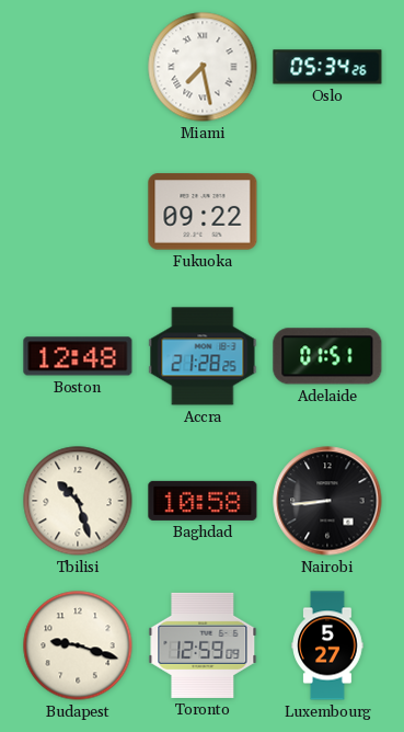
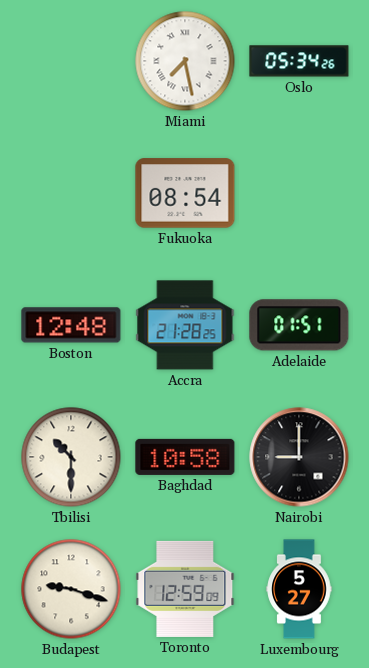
Fukuoka: 09:22 -> 08:54
Tbilisi: 10:27 -> 10:30
Nairobi: 8:44 -> 9:00
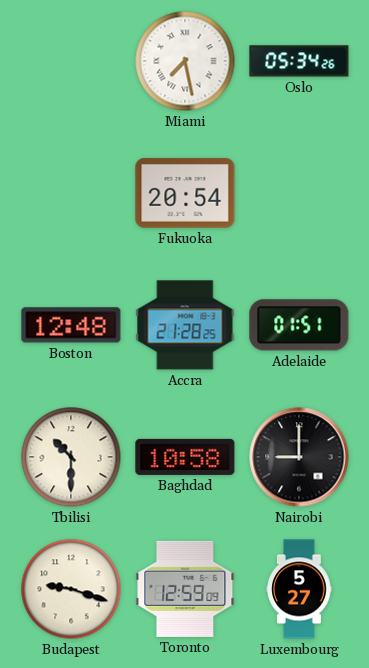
Fukuoka: 08:54 -> 20:54
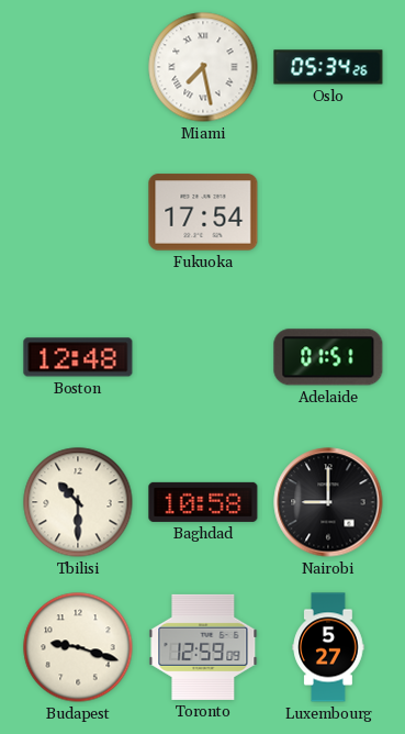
Fukuoka: 20:54 -> 17:54
Accra: 21:28 -> none
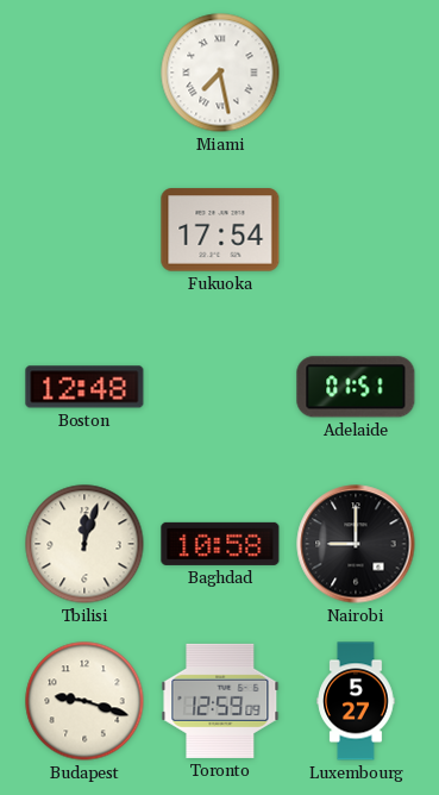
Oslo: 05:34 -> none
Tbilisi: 10:30 -> 12:03
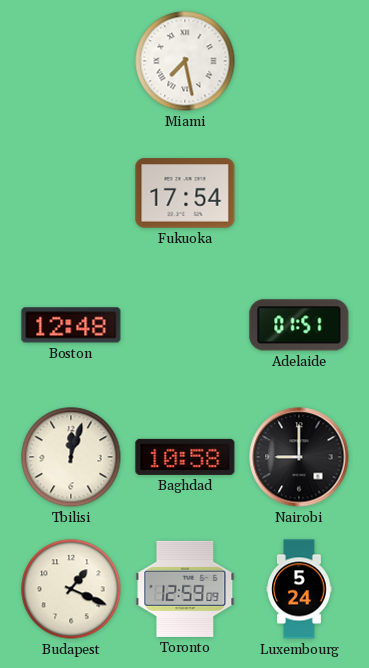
Budapest: 9:18 -> 1:19
Luxembourg: 5:27 -> 5:24
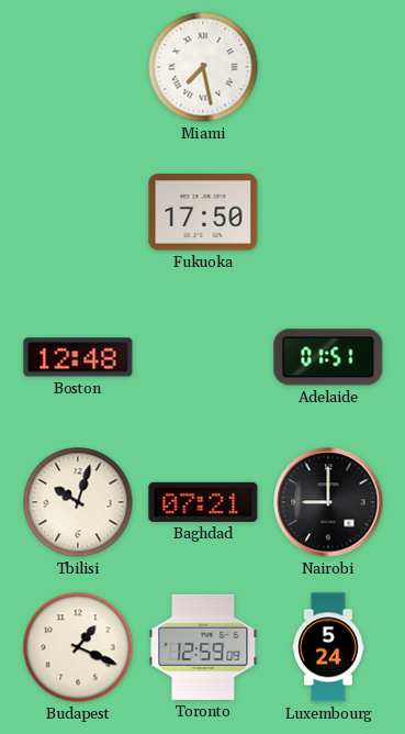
Fukuoka: 17:54 -> 17:50
Tbilisi: 12:03 -> 10:03
Baghdad: 10:58 -> 07:21
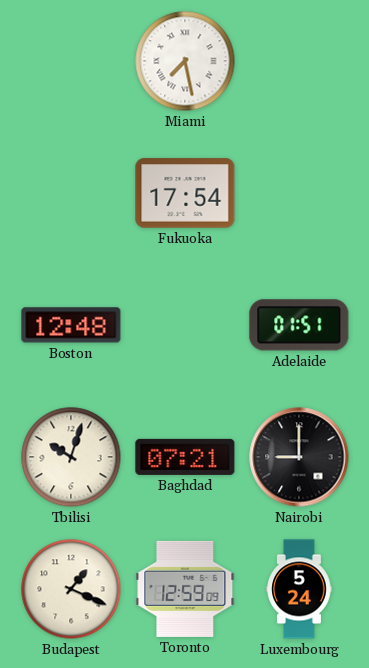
Fukuoka: 17:50 -> 17:54
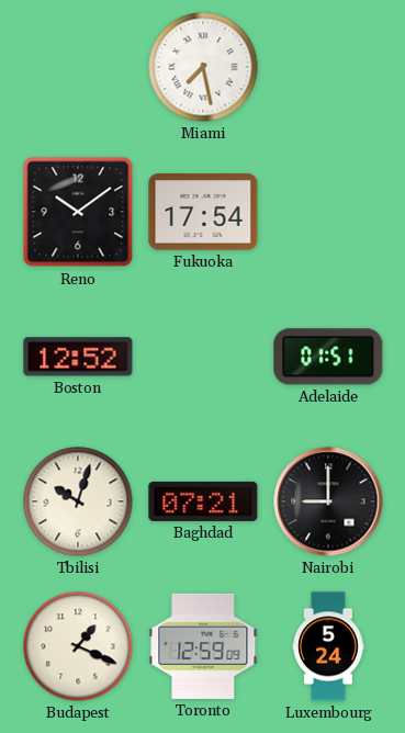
Reno: none -> 10:09
Boston: 12:48 -> 12:52
